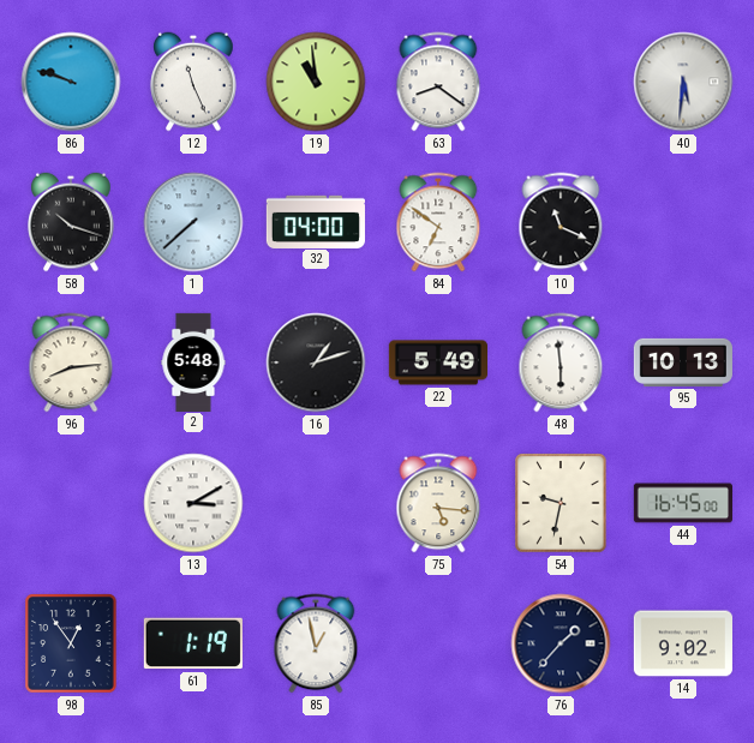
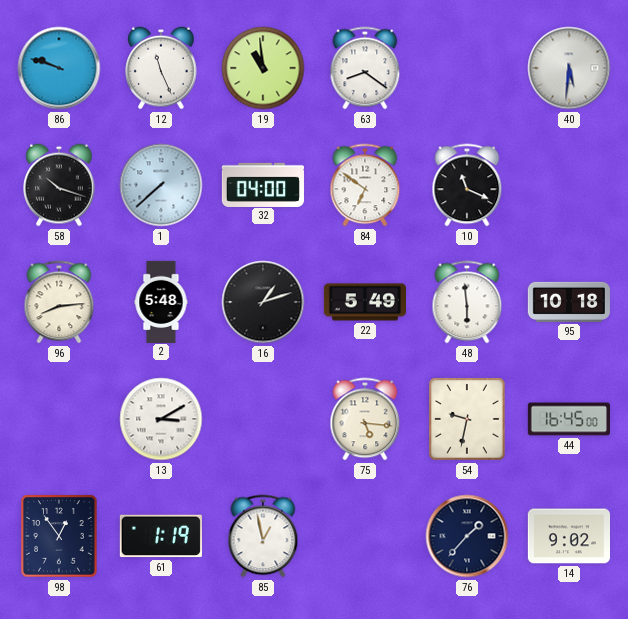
95: 10:13 -> 10:18
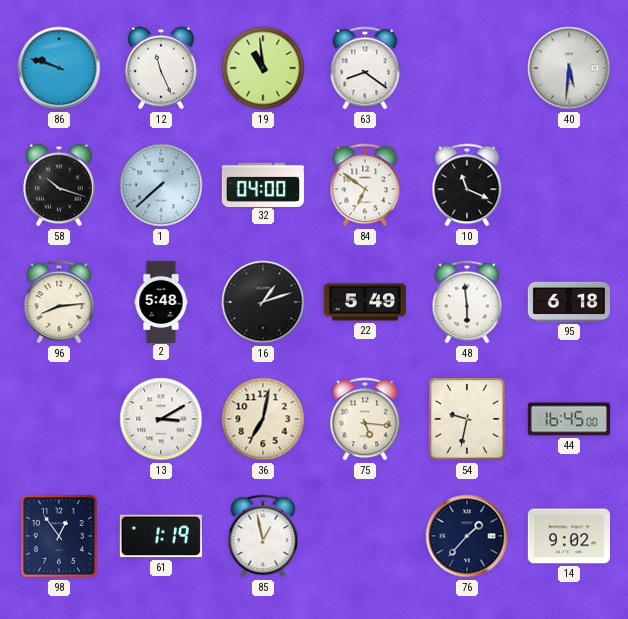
95: 10:18 -> 6:18
36: none -> 7:02
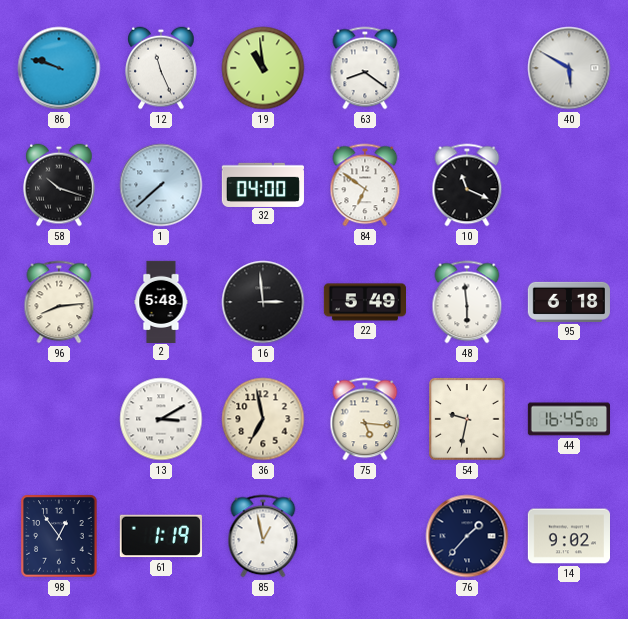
40: 5:31 -> 5:50
16: 1:12 -> 2:59
36: 7:02 -> 6:58
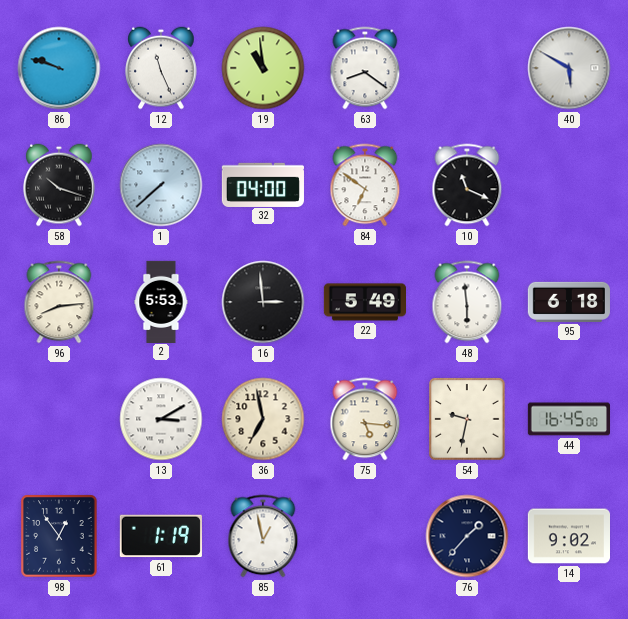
2: 5:48 -> 5:53
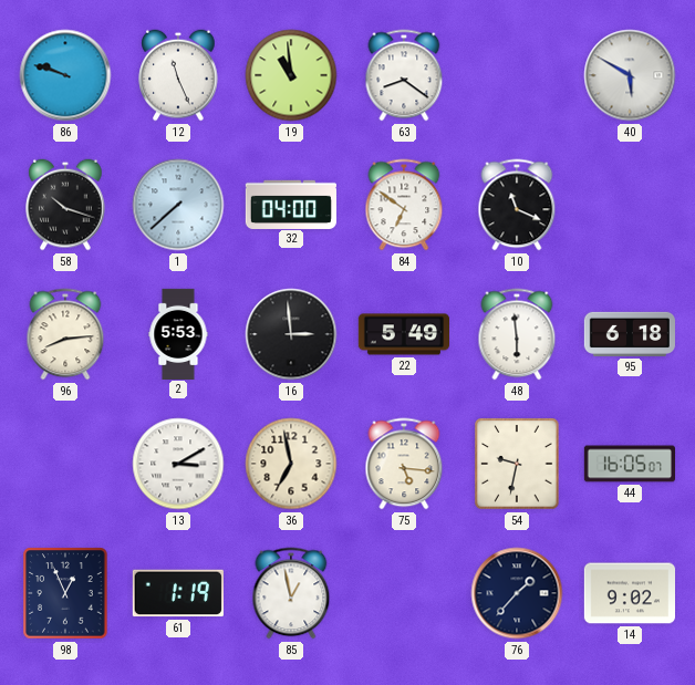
44: 16:45 -> 16:05
98: 12:54 -> 12:56
